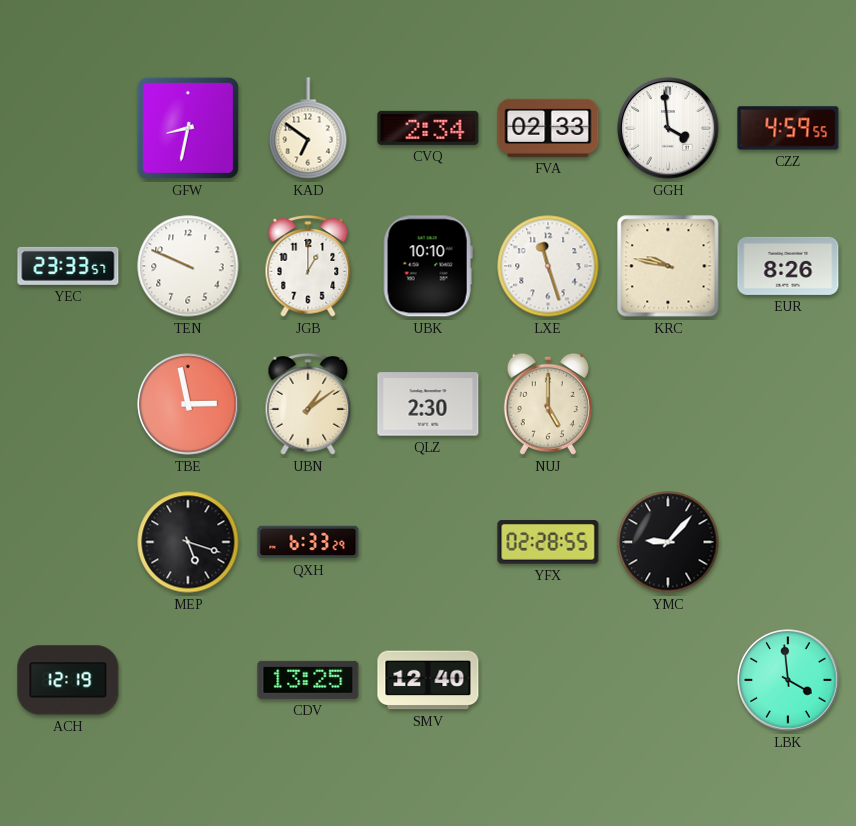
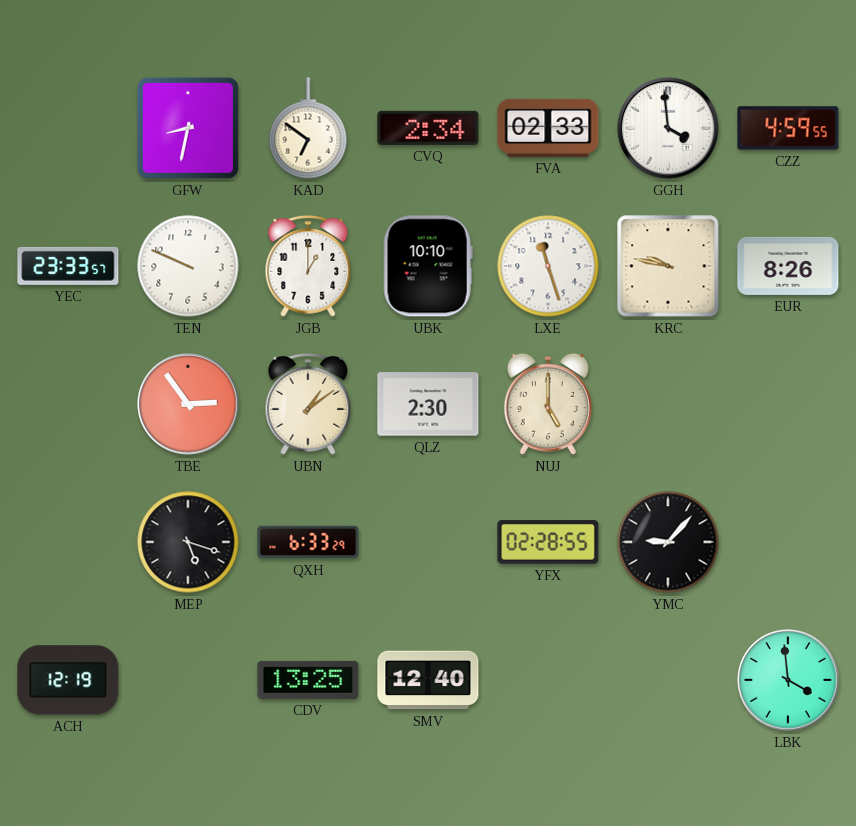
TBE: 2:58 -> 2:54
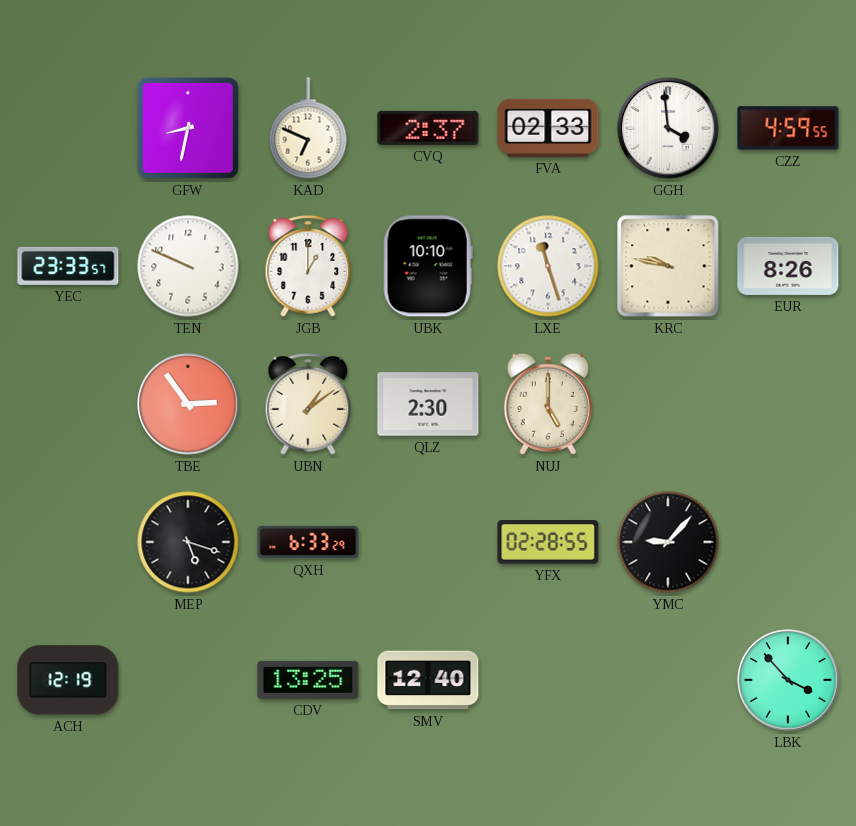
KAD: 6:51 -> 6:49
CVQ: 2:34 -> 2:37
LBK: 3:59 -> 3:53
